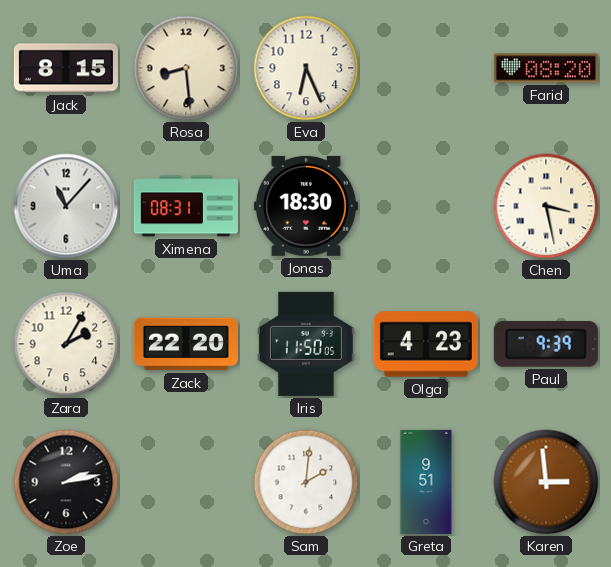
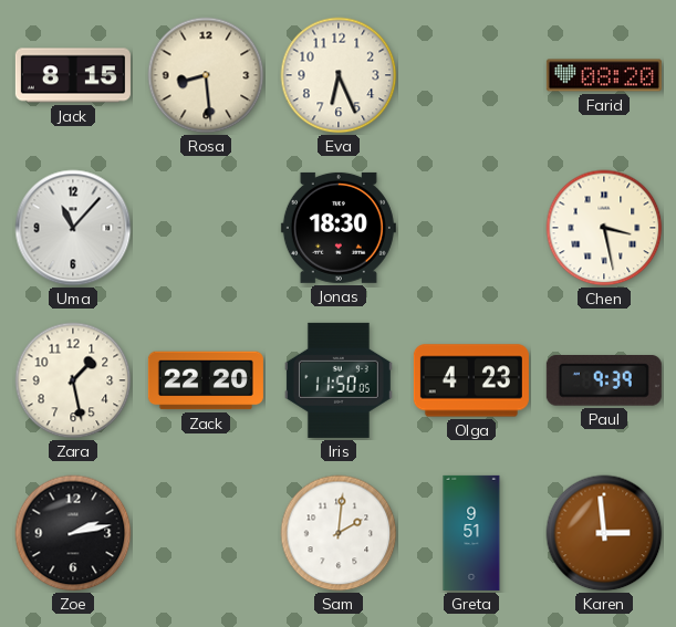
Ximena: 08:31 -> none
Zara: 2:05 -> 1:28
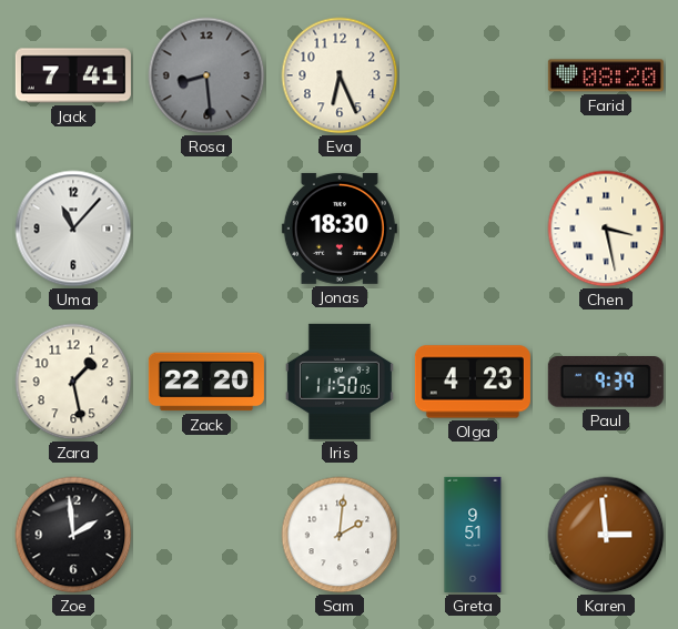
Jack: 8:15 -> 7:41
Rosa dial: cream -> grey
Zoe: 2:13 -> 1:59
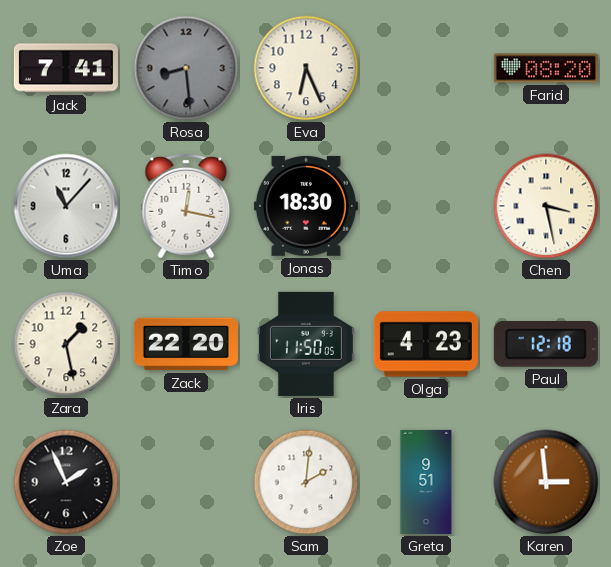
Timo: none -> 12:17
Paul: 9:39 -> 12:18
Zoe: 1:59 -> 1:56
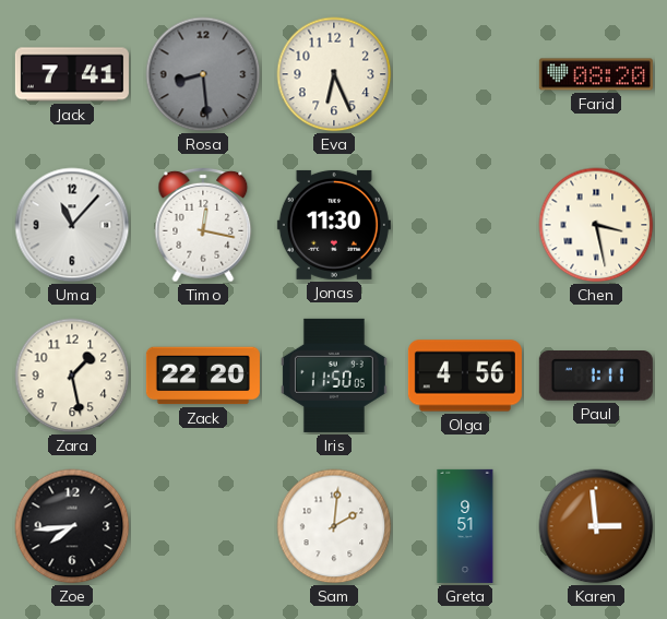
Jonas: 18:30 -> 11:30
Olga: 4:23 -> 4:56
Paul: 12:18 -> 1:11
Zoe: 1:56 -> 7:44
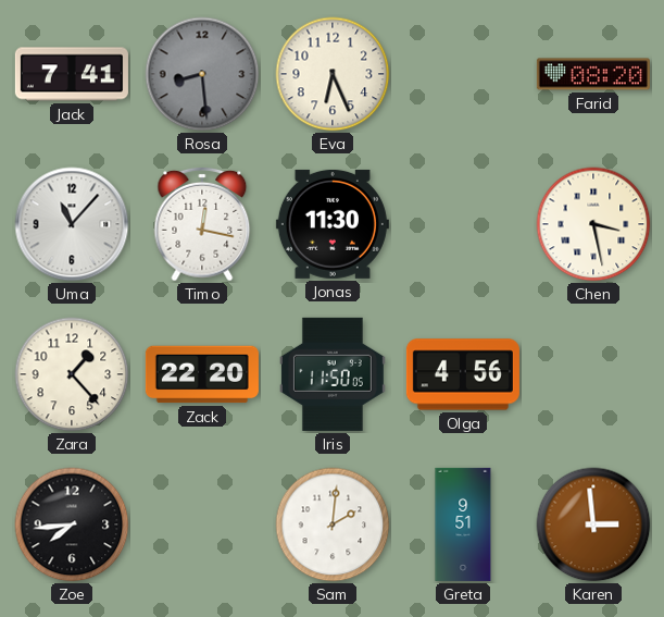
Zara: 1:28 -> 1:23
Paul: 1:11 -> none
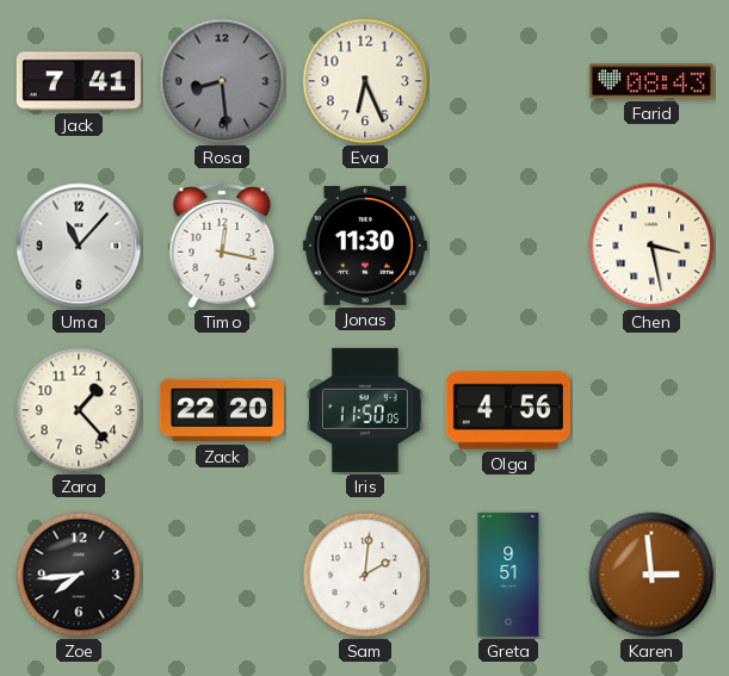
Farid: 08:20 -> 08:43
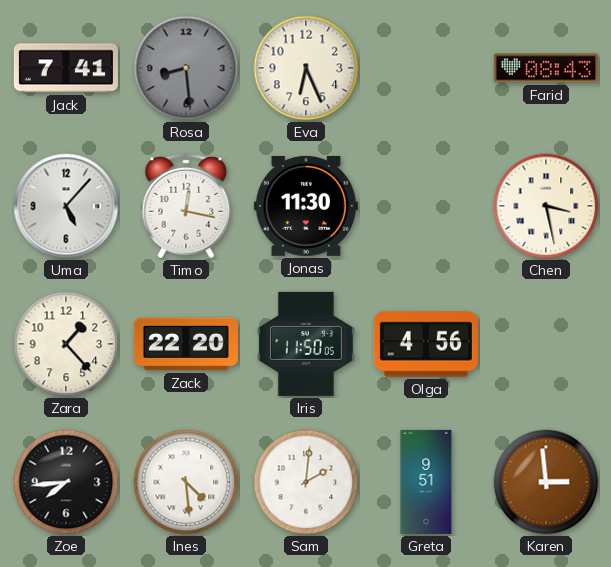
Uma: 11:07 -> 5:07
Ines: none -> 4:29
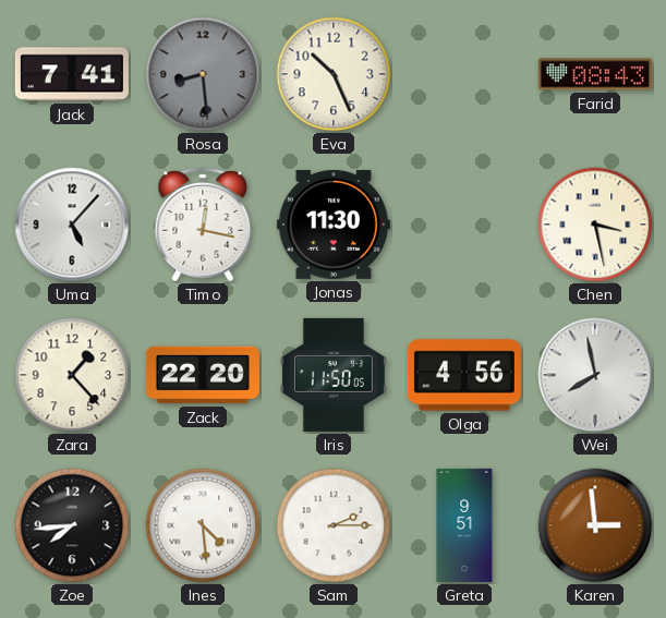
Eva: 6:26 -> 10:26
Wei: none -> 7:58
Sam: 2:01 -> 2:15
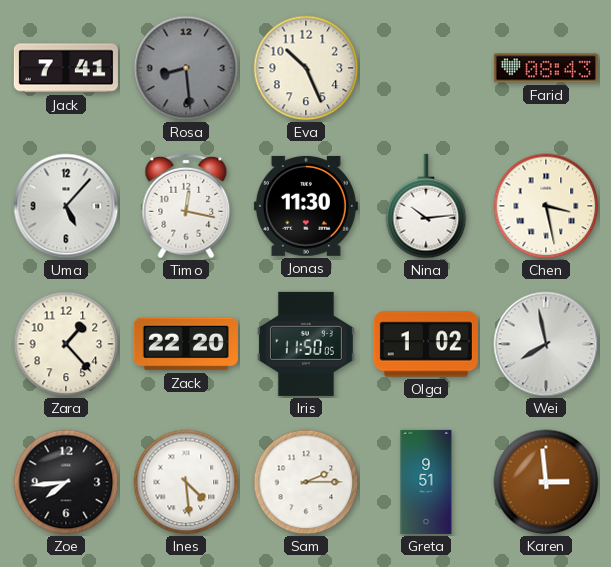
Nina: none -> 10:14
Olga: 4:56 -> 1:02
